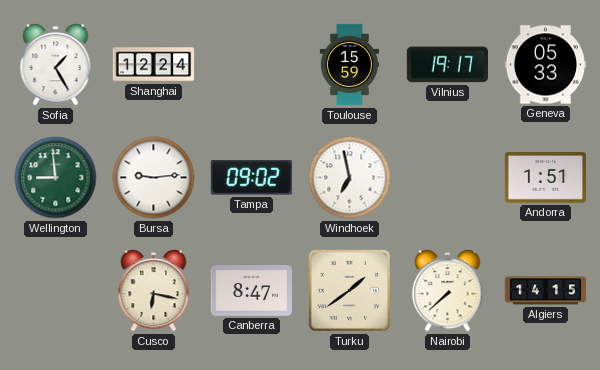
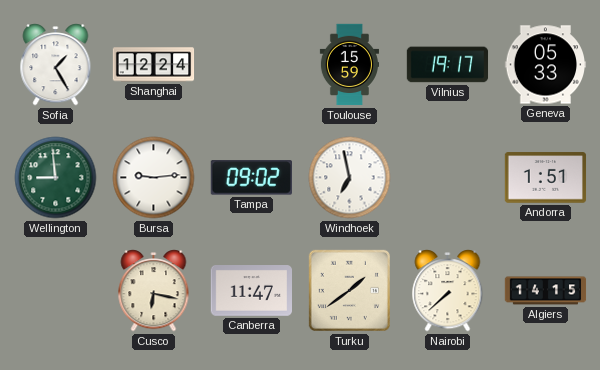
Canberra: 8:47 -> 11:47
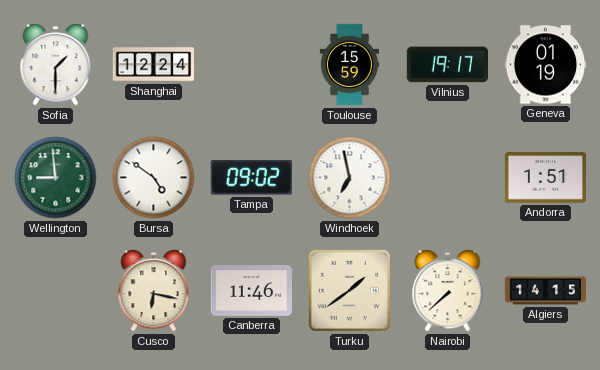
Sofia: 1:25 -> 1:30
Geneva: 05:33 -> 01:19
Bursa: 9:14 -> 4:51
Canberra: 11:47 -> 11:46
